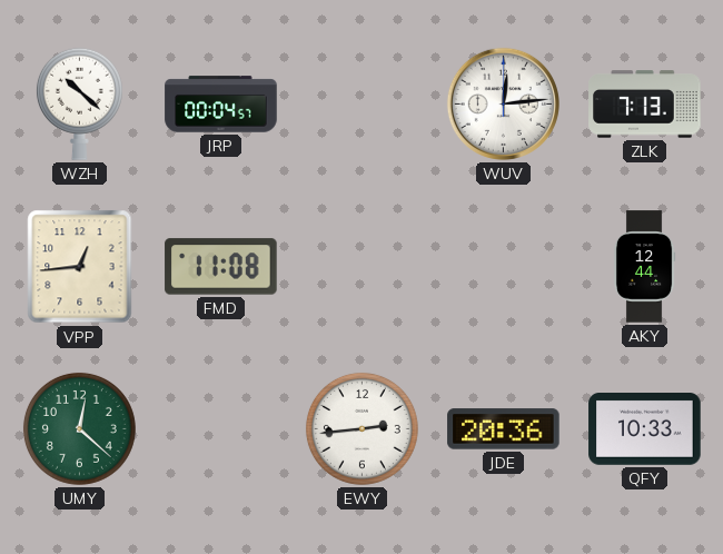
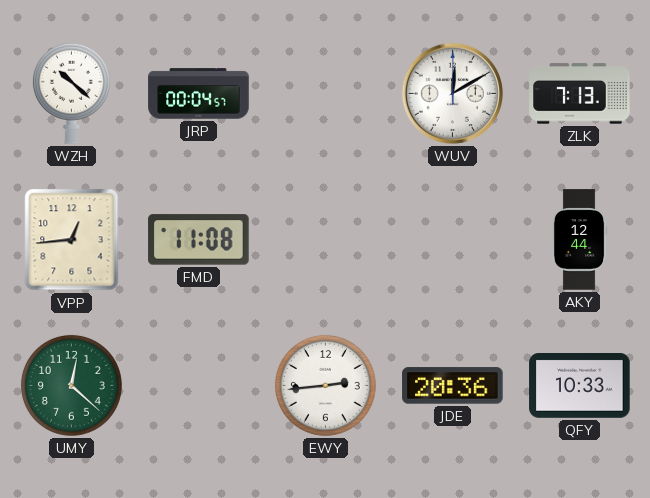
WUV: 12:14 -> 12:10
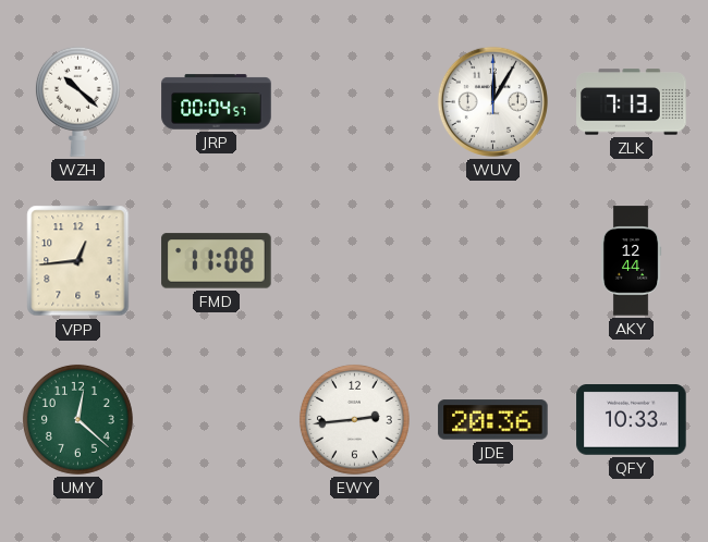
WUV: 12:10 -> 12:05
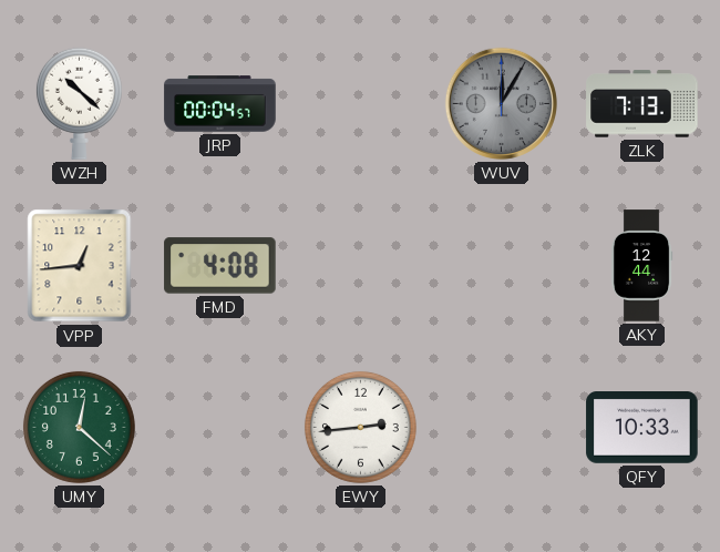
WUV dial: white -> grey
FMD: 11:08 -> 4:08
JDE: 20:36 -> none
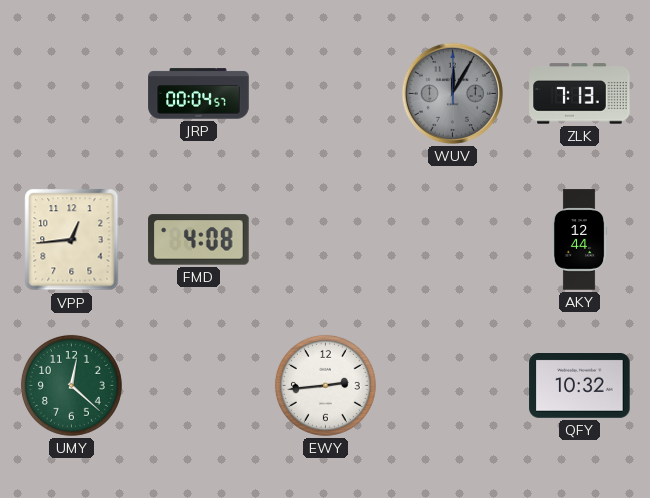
WZH: 10:22 -> none
QFY: 10:33 -> 10:32
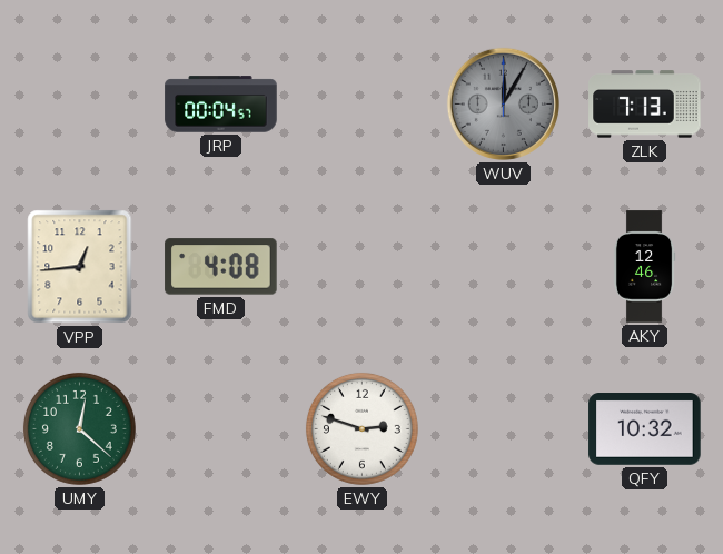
AKY: 12:44 -> 12:46
EWY: 2:44 -> 2:48
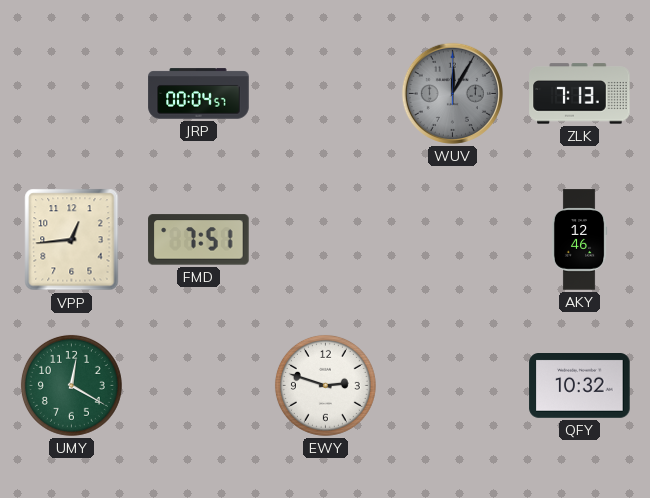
FMD: 4:08 -> 7:51
UMY: 12:22 -> 12:20
